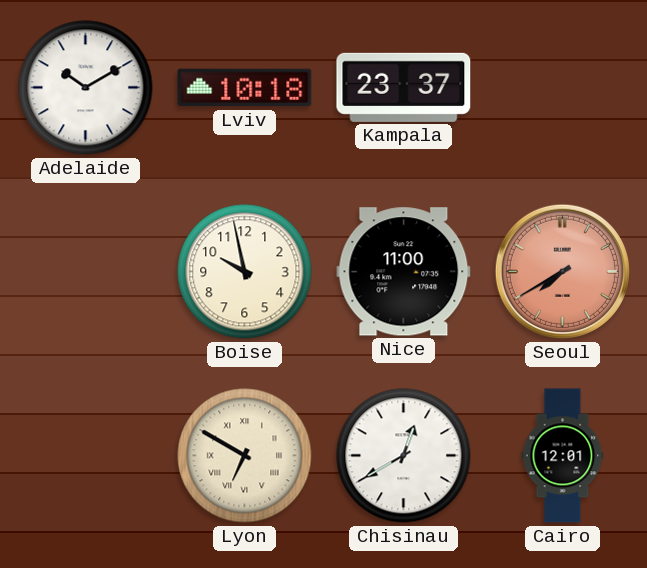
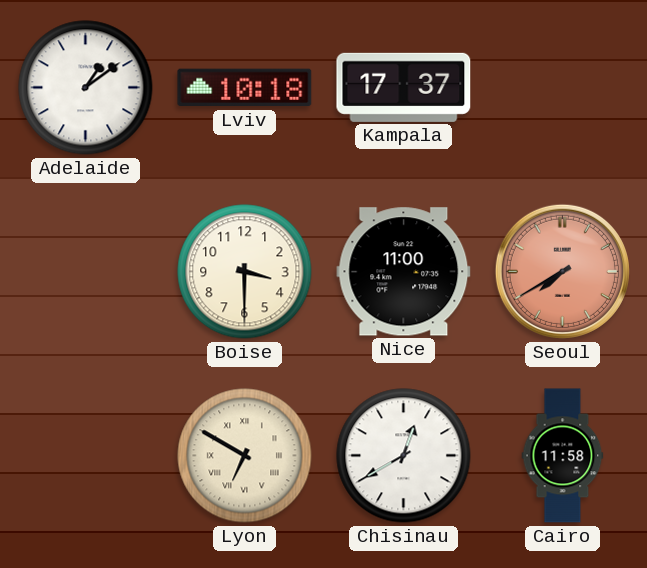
Adelaide: 10:10 -> 1:09
Kampala: 23:37 -> 17:37
Boise: 9:58 -> 3:30
Cairo: 12:01 -> 11:58
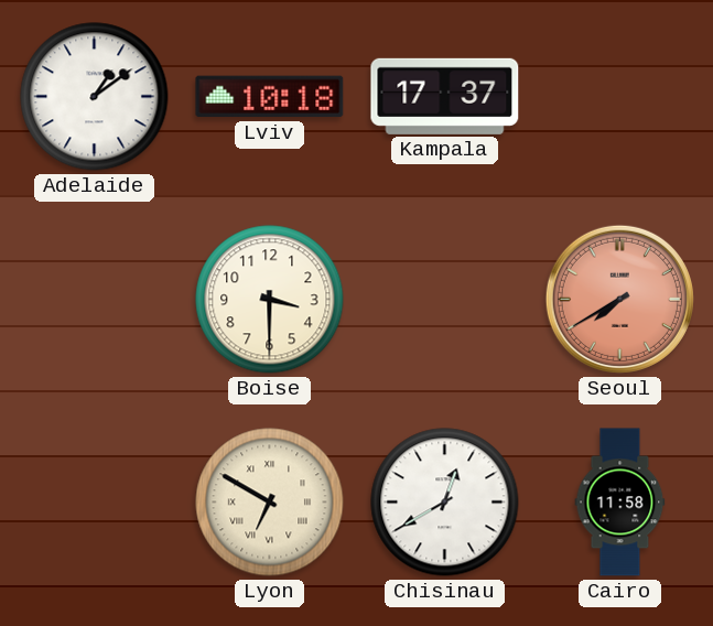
Nice: 11:00 -> none
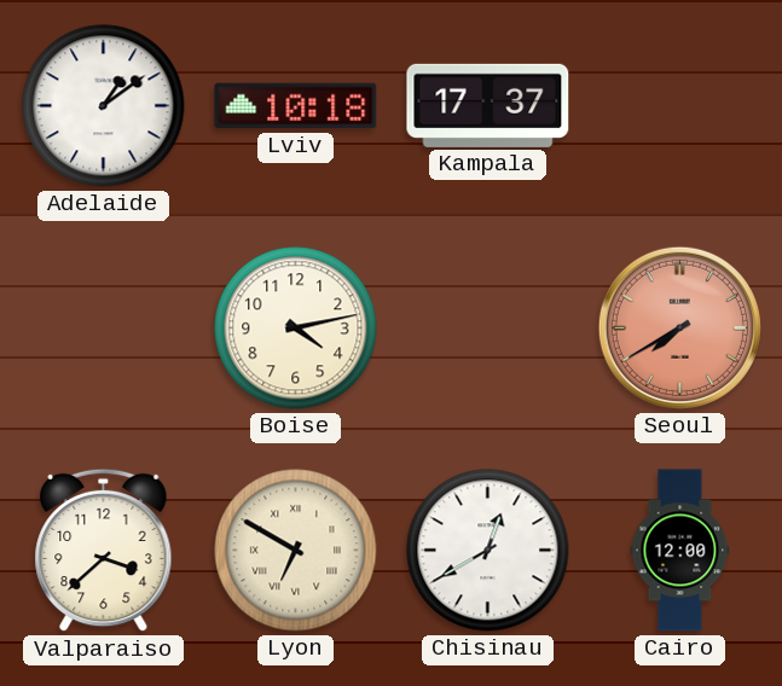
Boise: 3:30 -> 4:13
Valparaiso: none -> 3:38
Cairo: 11:58 -> 12:00
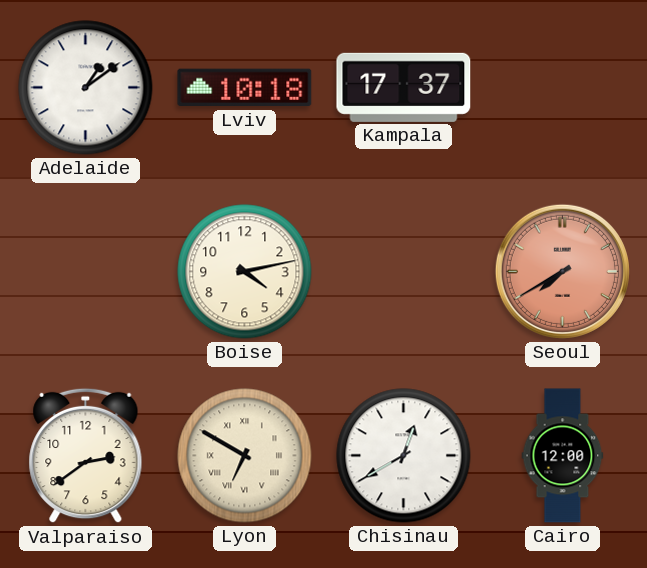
Valparaiso: 3:38 -> 2:39
